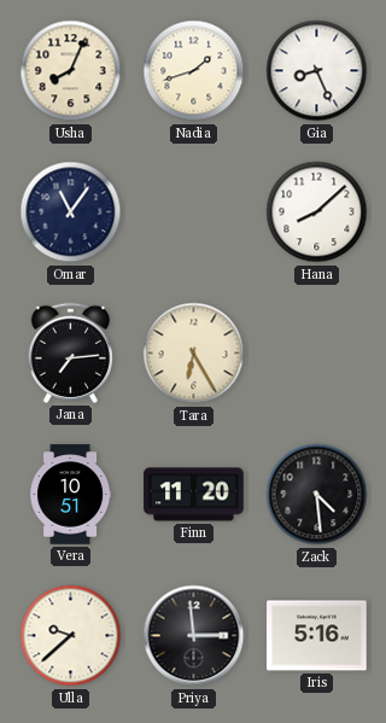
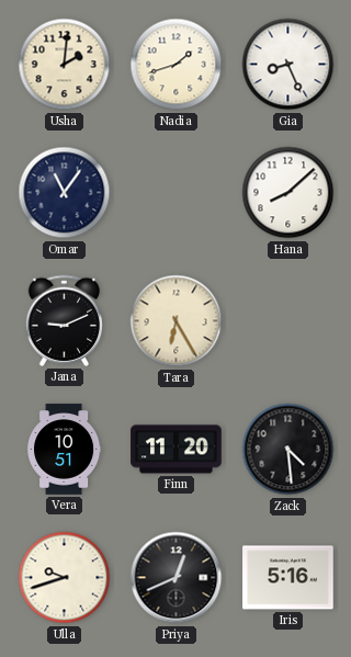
Usha: 8:04 -> 2:01
Jana: 7:14 -> 9:11
Ulla: 9:38 -> 9:42
Priya: 2:59 -> 12:41
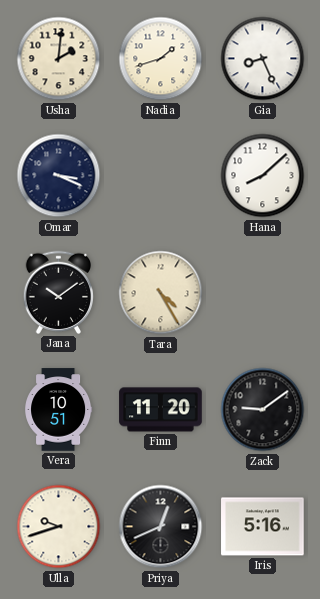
Omar: 11:06 -> 3:19
Jana: 9:11 -> 10:09
Tara: 6:25 -> 4:25
Zack: 4:29 -> 9:09
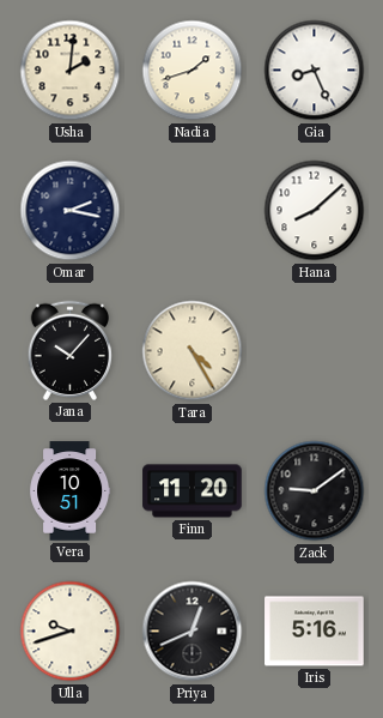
Omar: 3:19 -> 2:17
Jana: 10:09 -> 10:07
